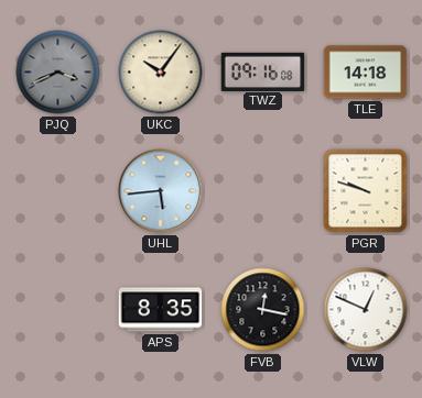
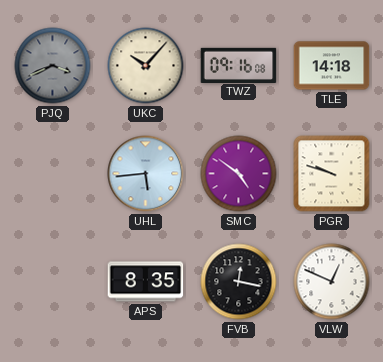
UKC: 10:06 -> 10:07
SMC: none -> 4:51
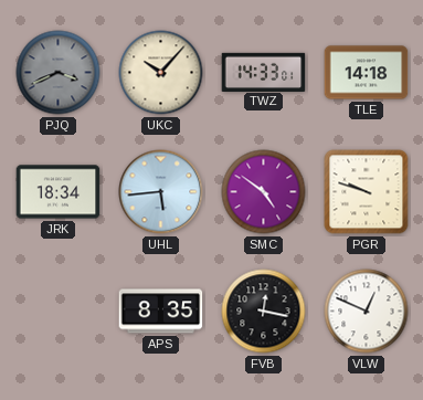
TWZ: 09:16 -> 14:33
JRK: none -> 18:34
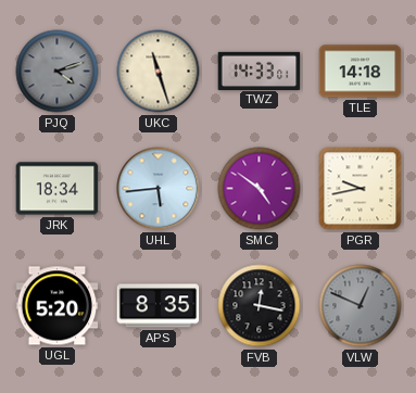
PJQ: 3:41 -> 4:12
UKC: 10:07 -> 11:27
PGR: 9:48 -> 9:43
UGL: none -> 5:20
VLW dial: white -> grey
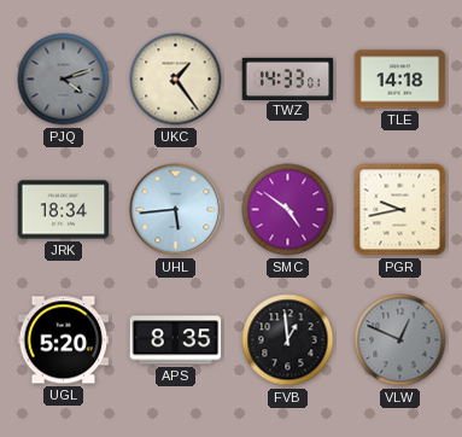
UKC: 11:27 -> 1:24
FVB: 12:17 -> 12:59
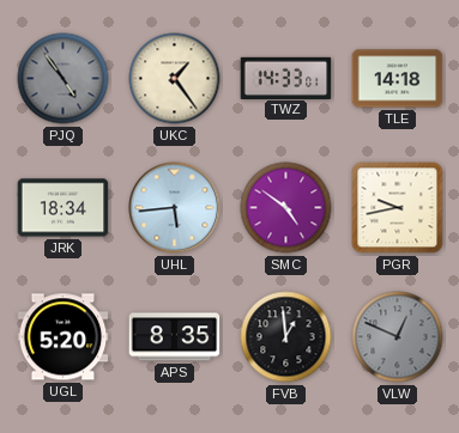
PJQ: 4:12 -> 4:54
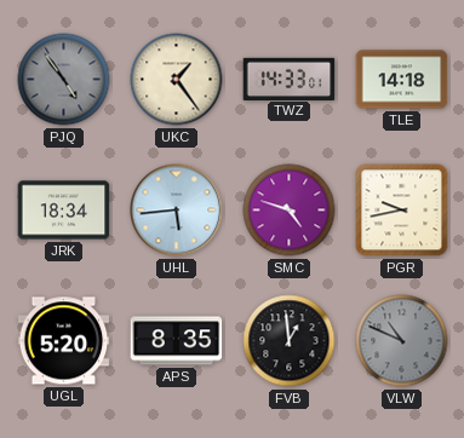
SMC: 4:51 -> 4:48
VLW: 12:49 -> 10:49
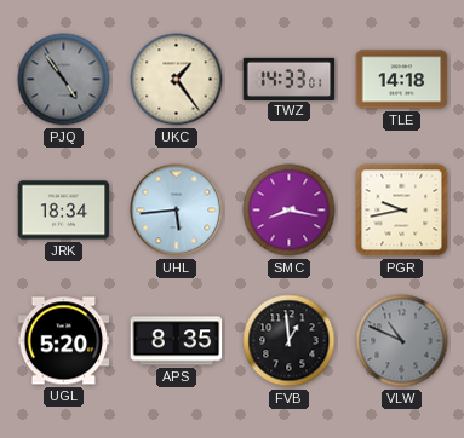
SMC: 4:48 -> 8:17
